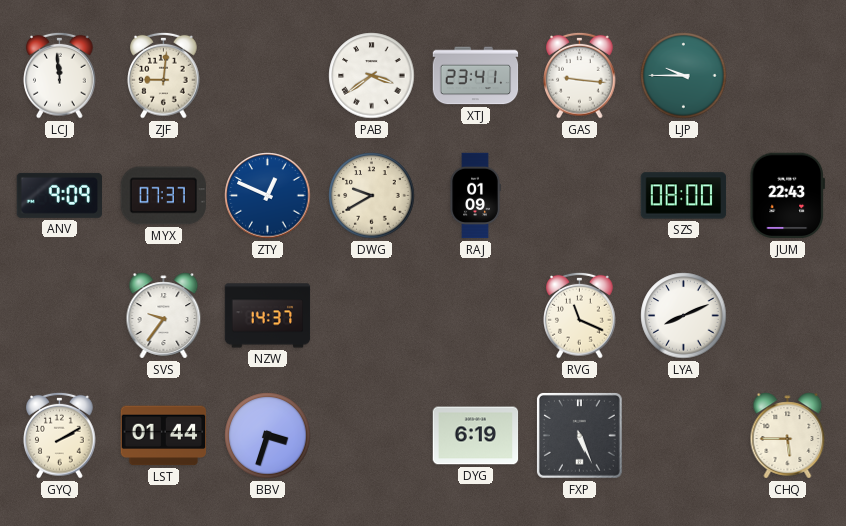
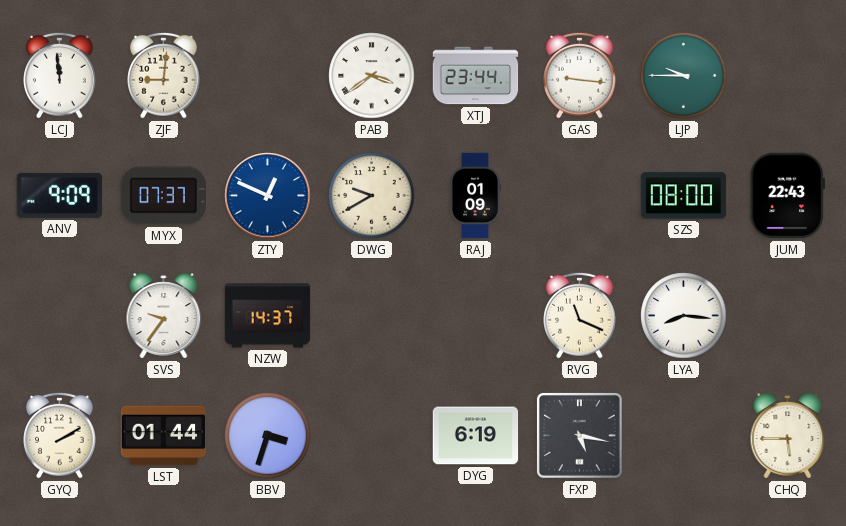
XTJ: 23:41 -> 23:44
LYA: 8:11 -> 8:16
FXP: 5:26 -> 5:17
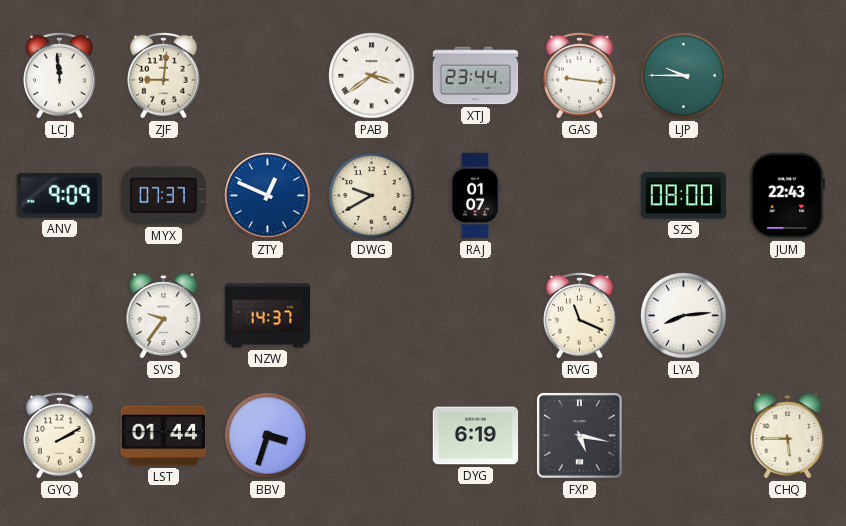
RAJ: 01:09 -> 01:07
LYA: 8:16 -> 8:14
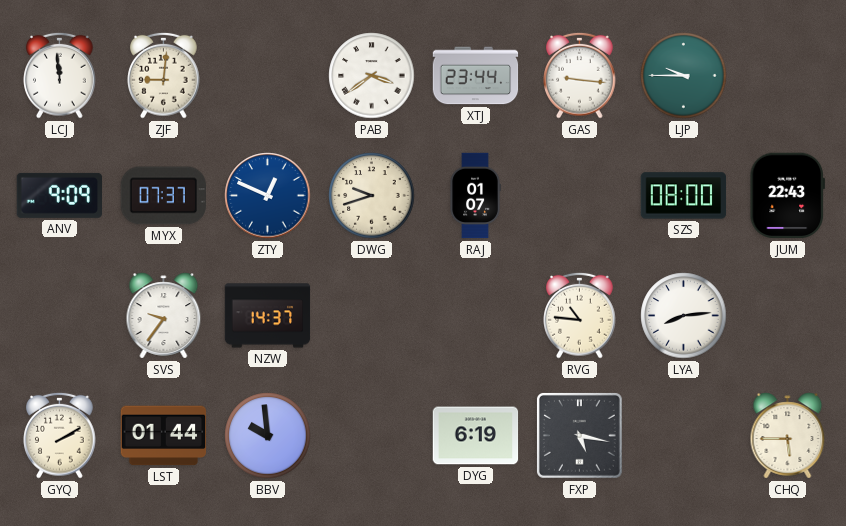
DWG: 9:40 -> 9:42
RVG: 11:19 -> 10:46
BBV: 3:33 -> 9:59
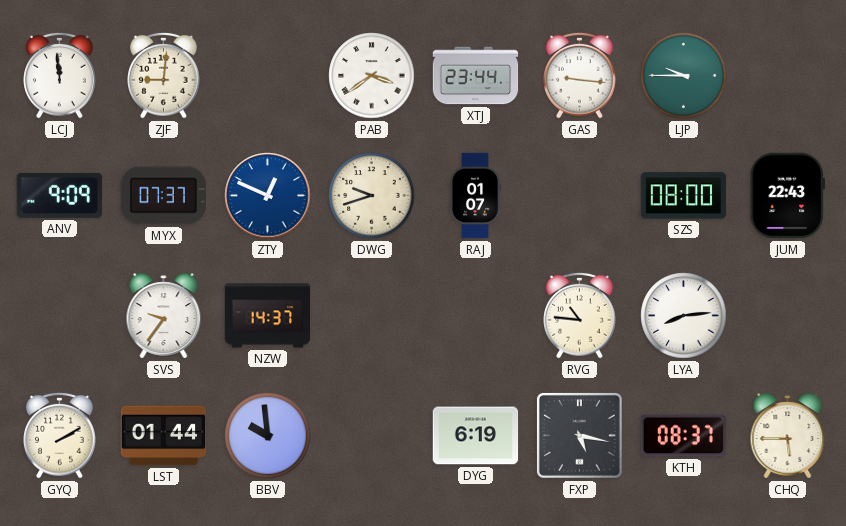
KTH: none -> 08:37
